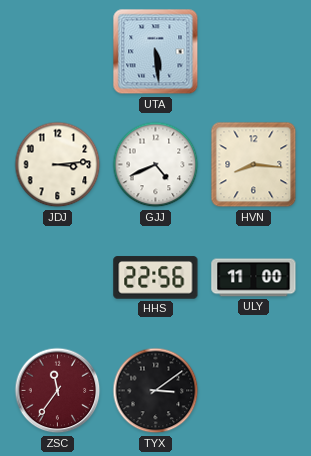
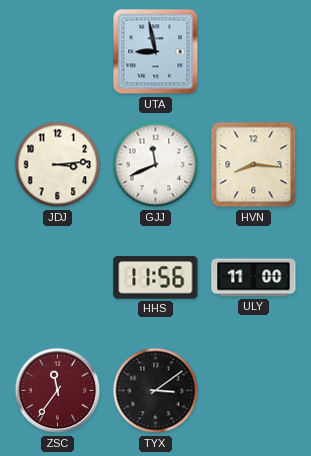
UTA: 5:29 -> 8:58
GJJ: 4:41 -> 11:41
HHS: 22:56 -> 11:56
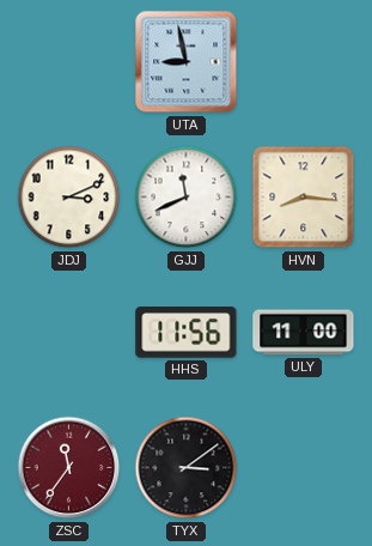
JDJ: 3:14 -> 3:11
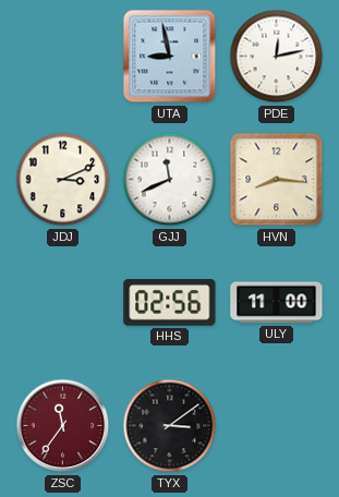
PDE: none -> 12:13
HHS: 11:56 -> 02:56
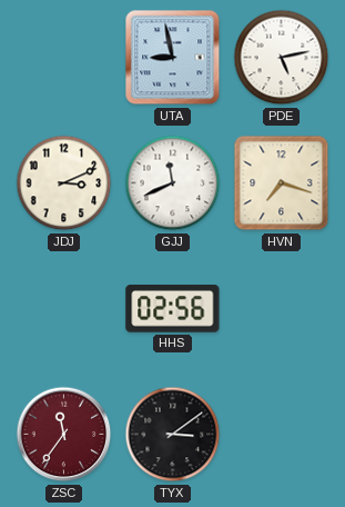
PDE: 12:13 -> 5:13
HVN: 8:16 -> 7:18
ULY: 11:00 -> none
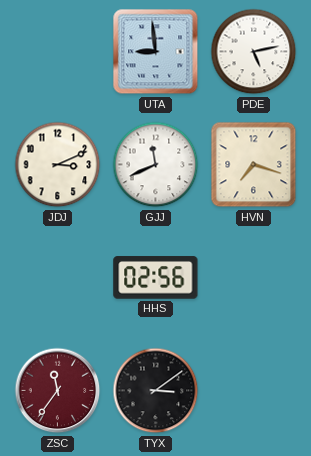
UTA: 8:58 -> 8:59
